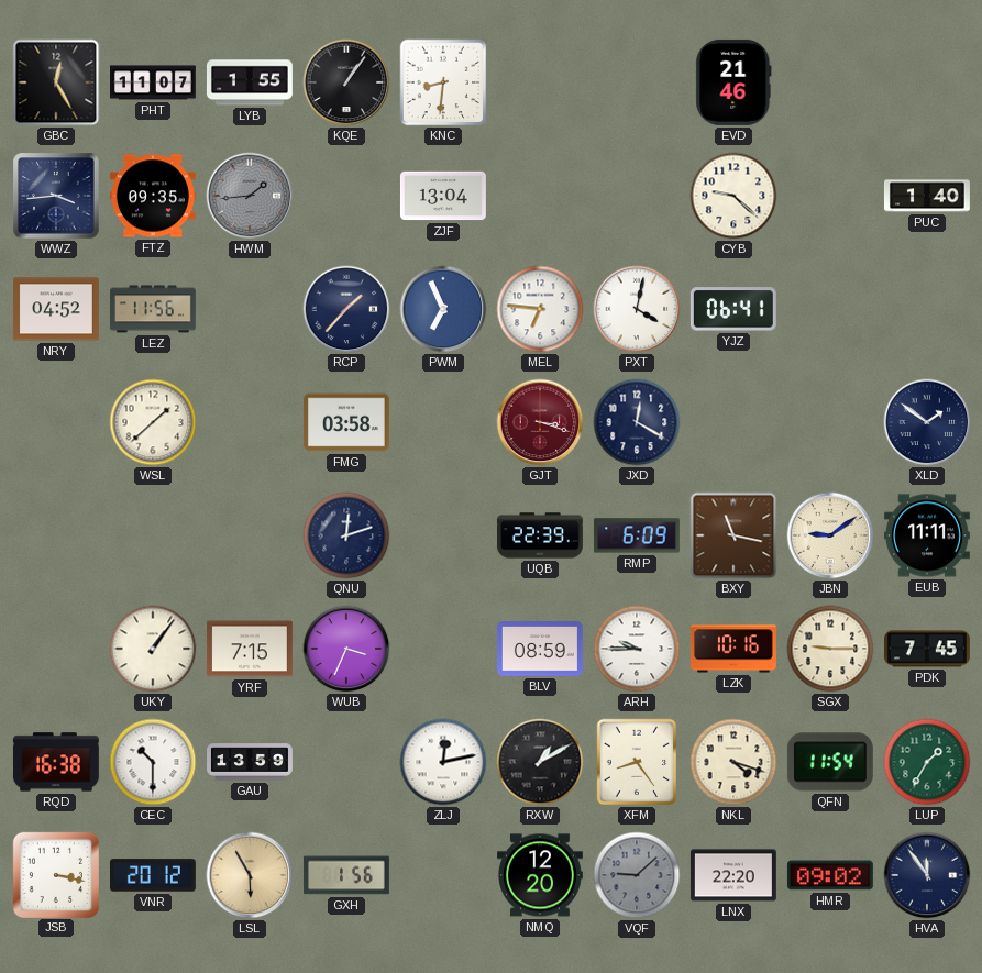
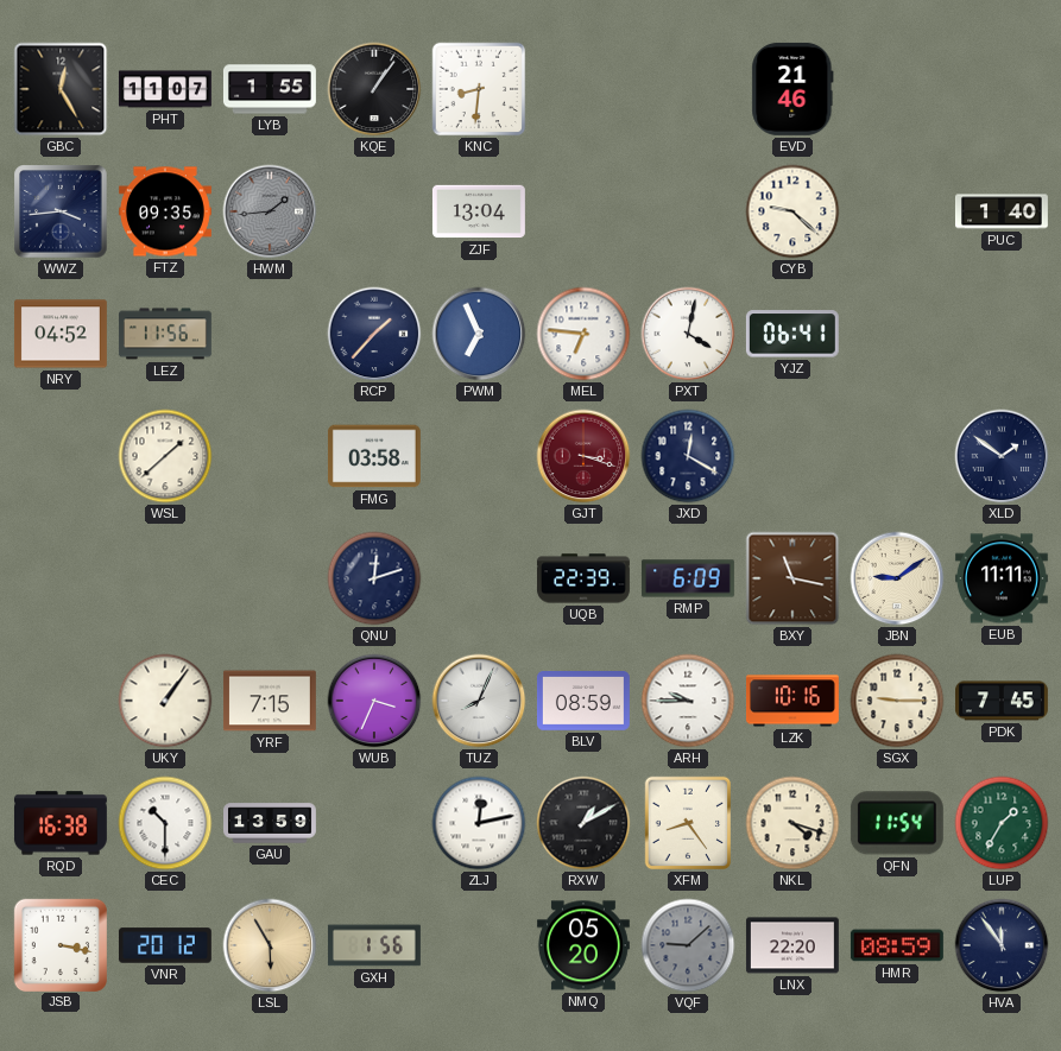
TUZ: none -> 8:04
NMQ: 12:20 -> 05:20
HMR: 09:02 -> 08:59
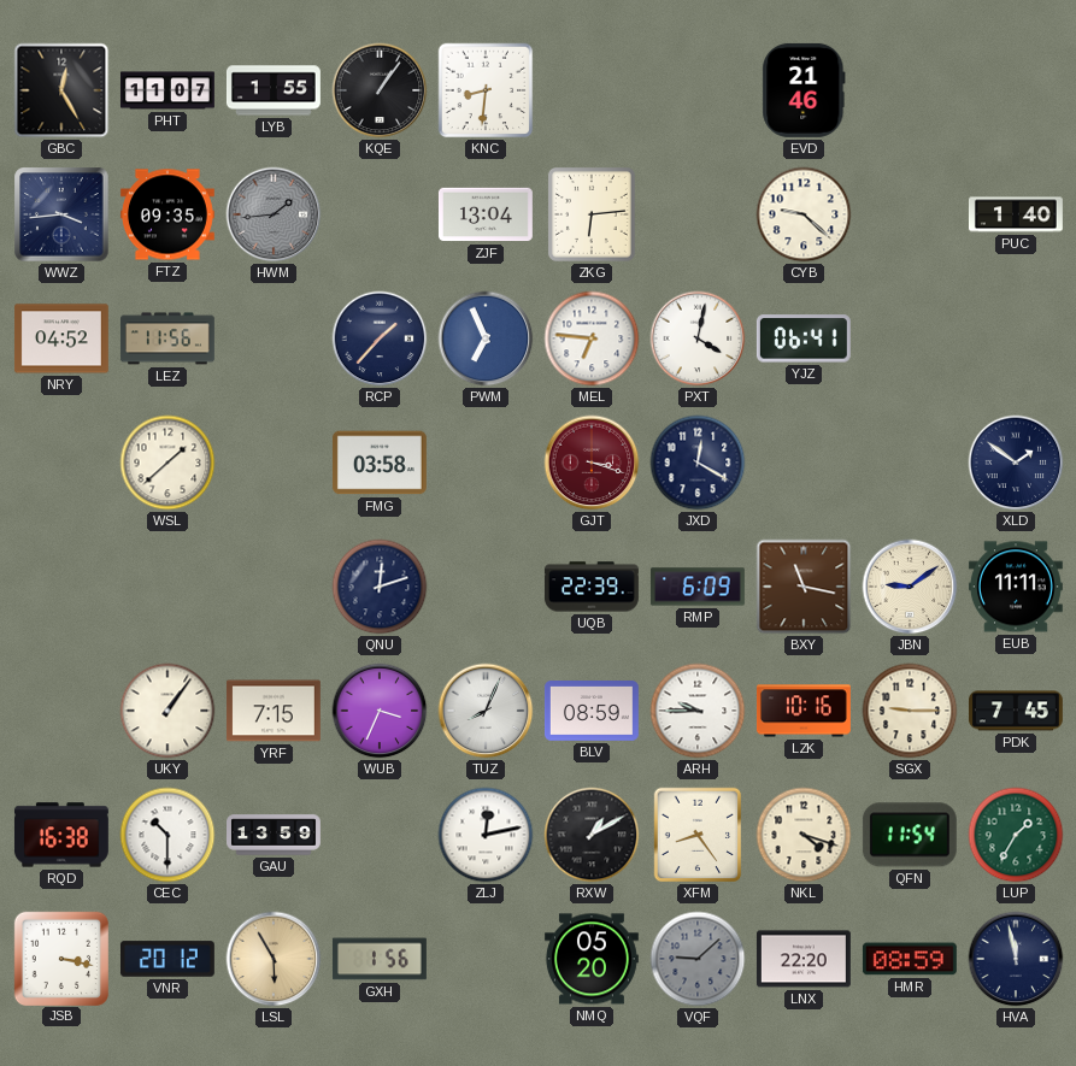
ZKG: none -> 6:14
HVA: 11:54 -> 11:58
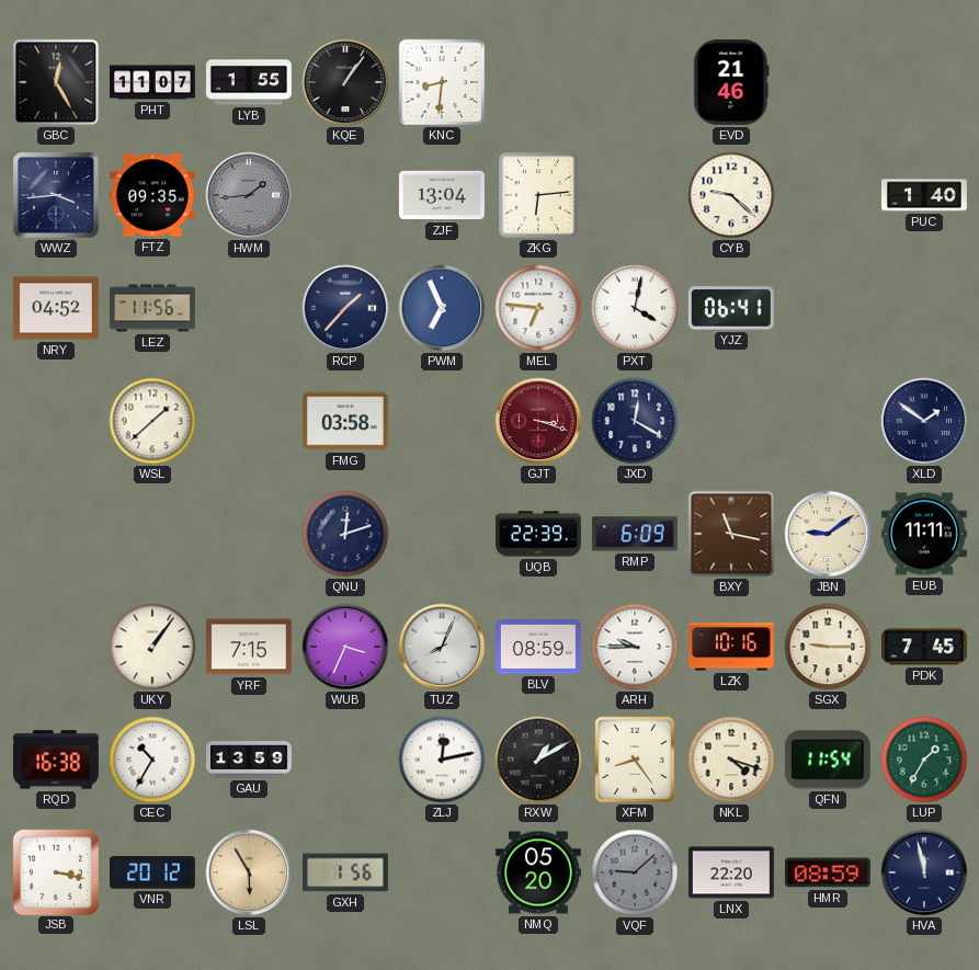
CEC: 10:30 -> 10:35
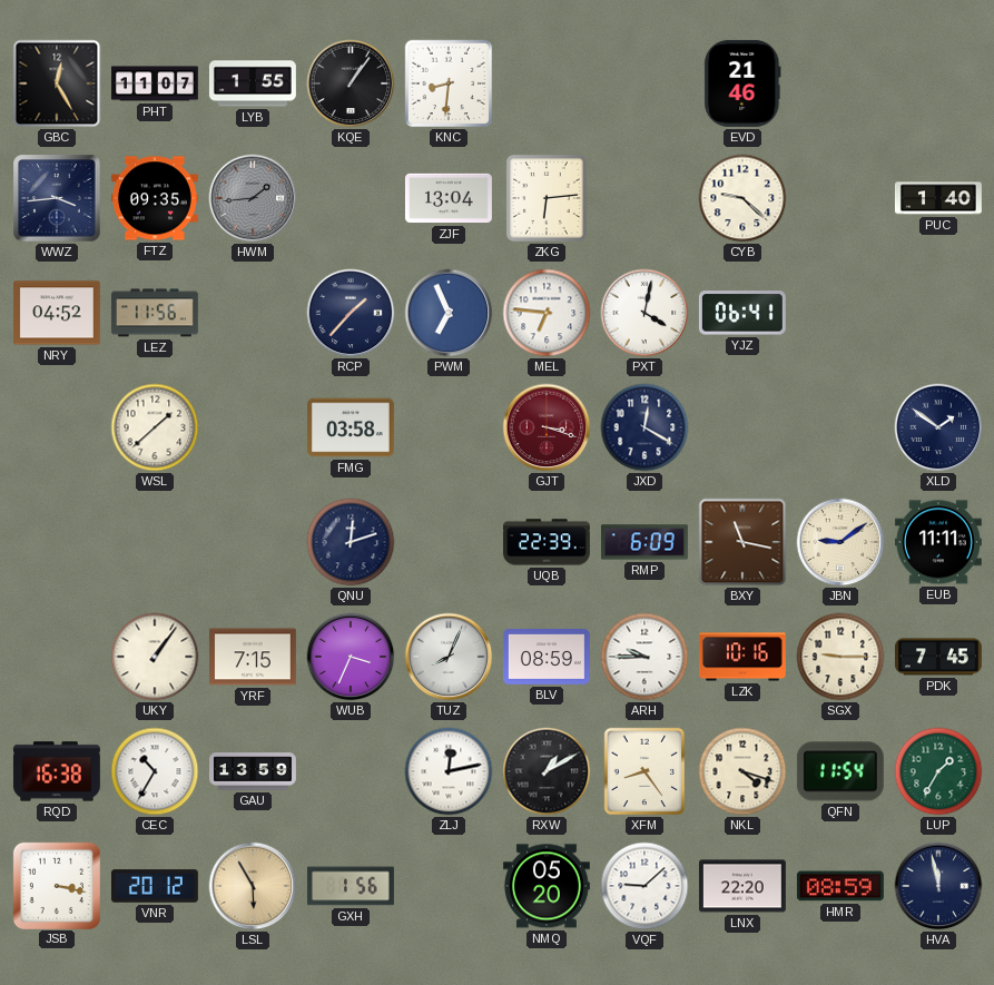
VQF dial: grey -> white
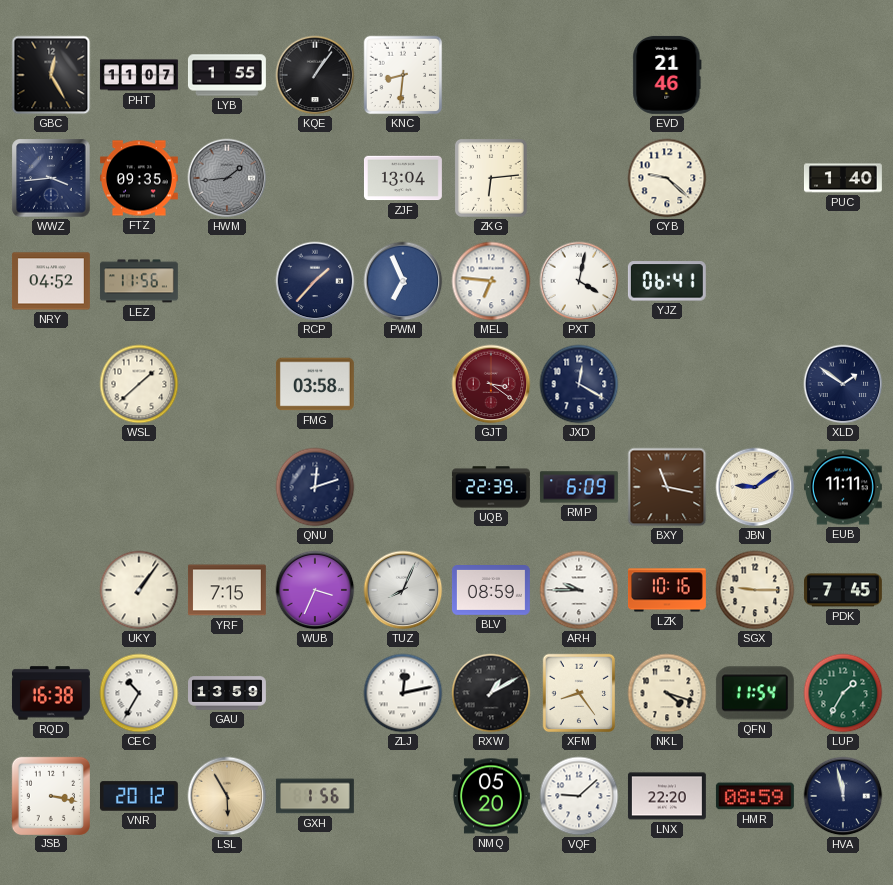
GJT: 3:18 -> 3:21
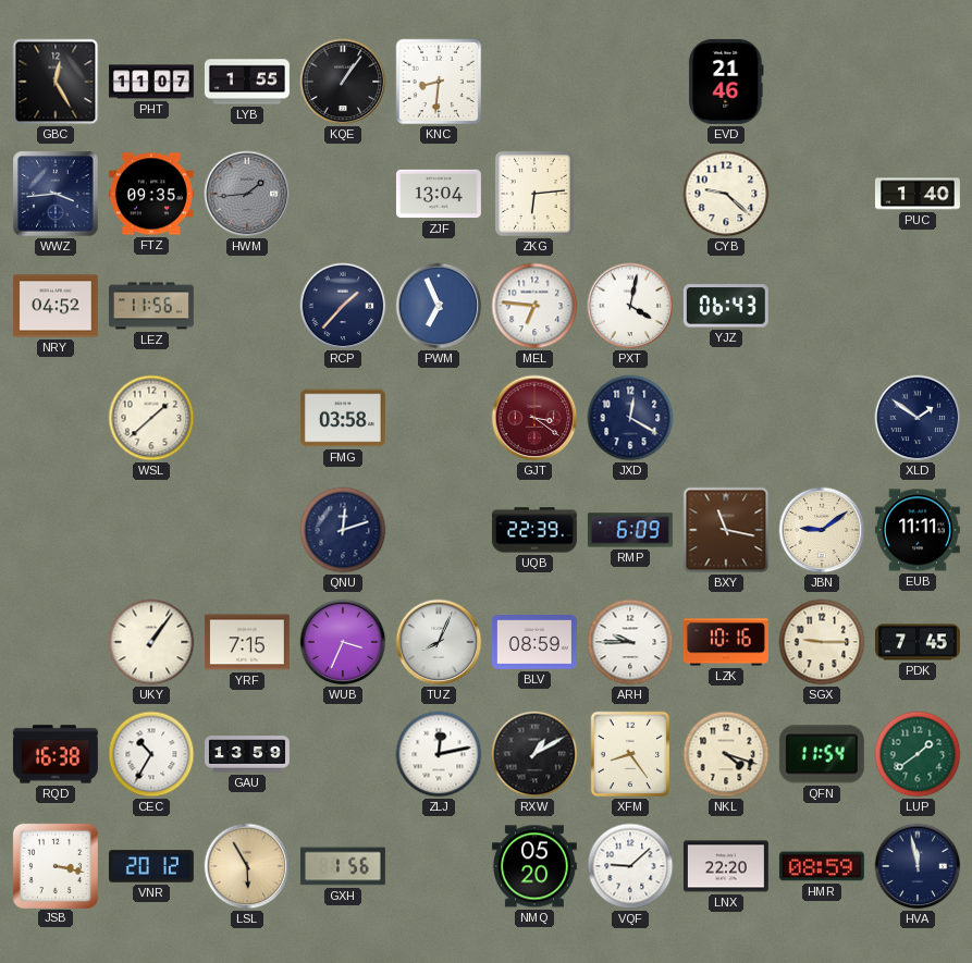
YJZ: 06:41 -> 06:43
LUP: 1:35 -> 1:39
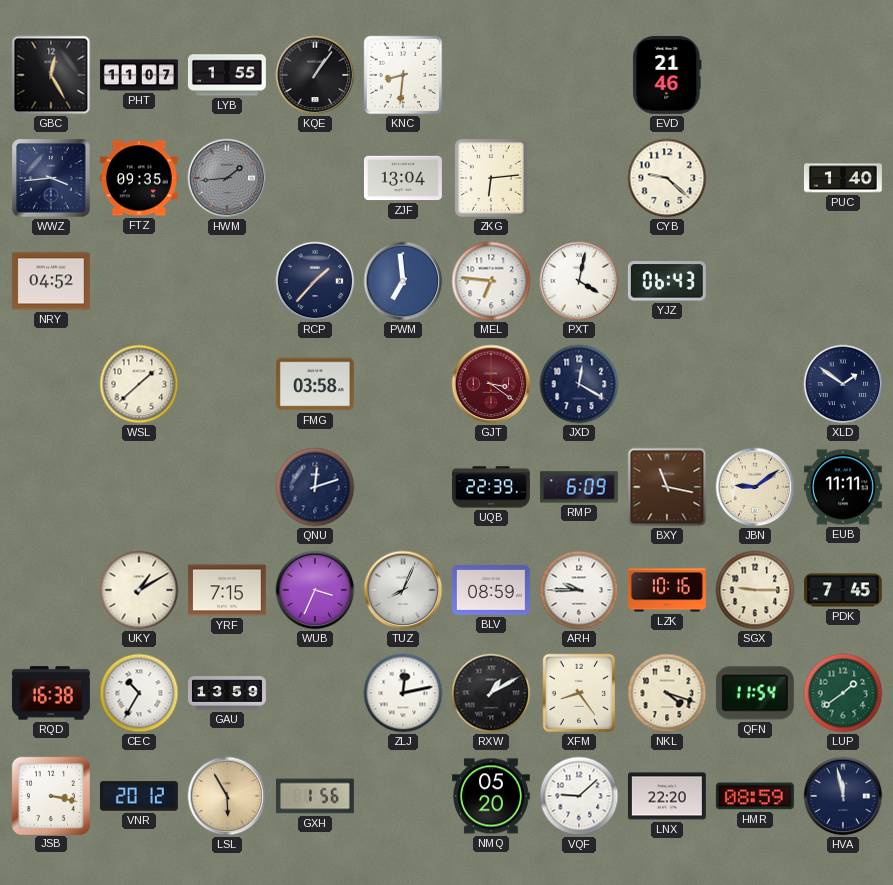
LEZ: 11:56 -> none
PWM: 6:56 -> 6:59
UKY: 1:06 -> 1:10
